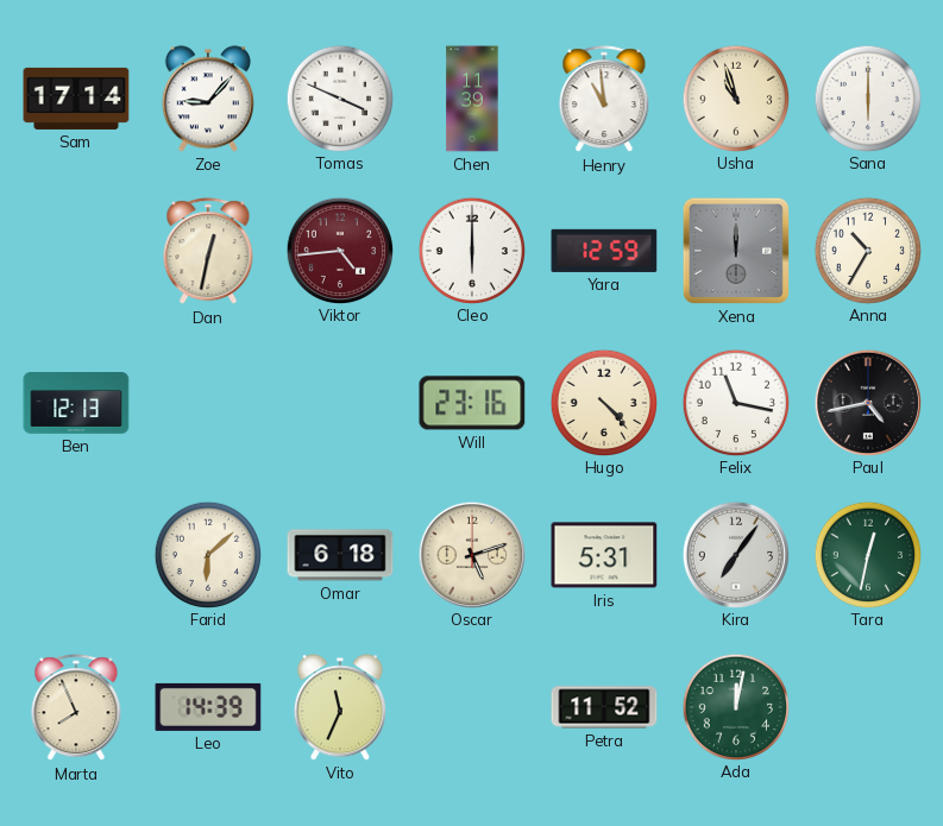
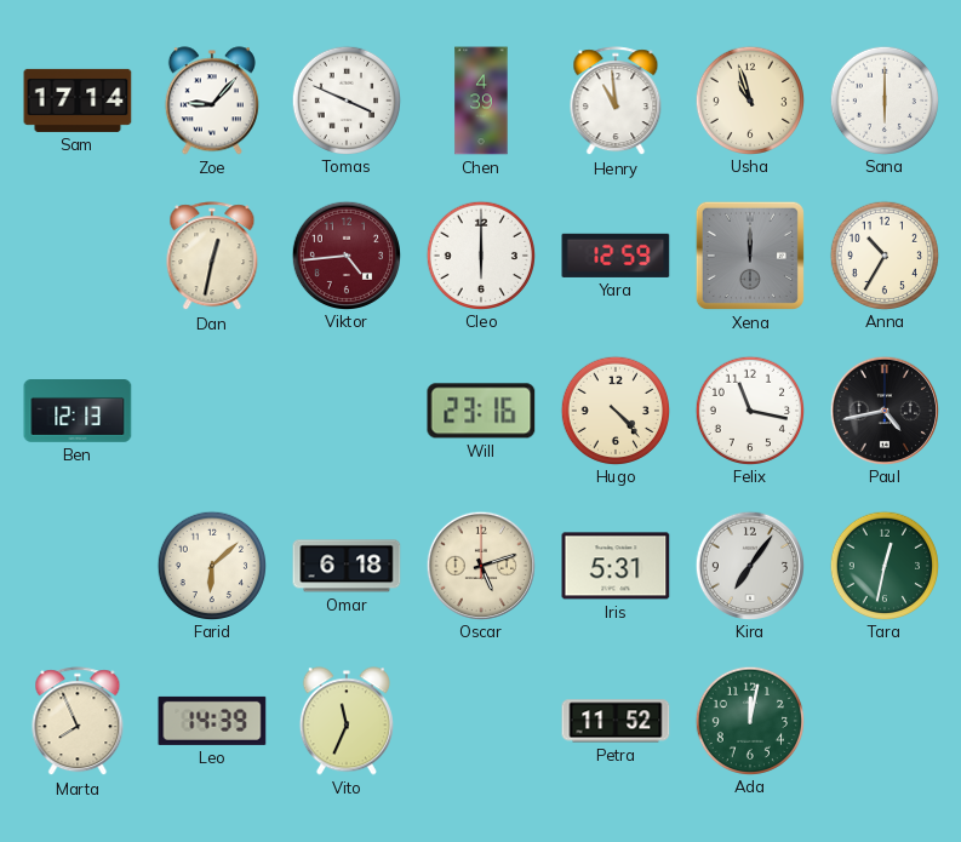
Chen: 11:39 -> 4:39
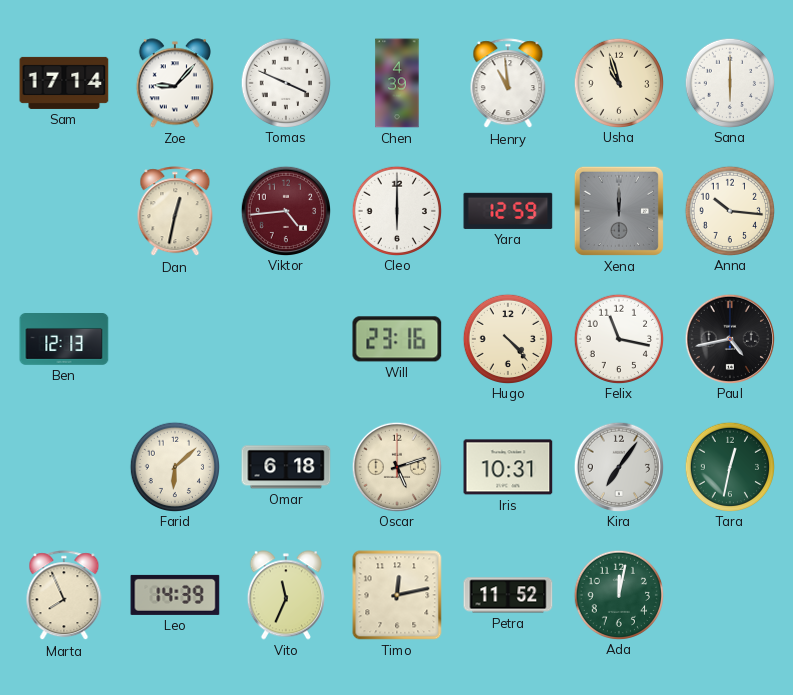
Anna: 10:35 -> 10:16
Iris: 5:31 -> 10:31
Timo: none -> 12:13
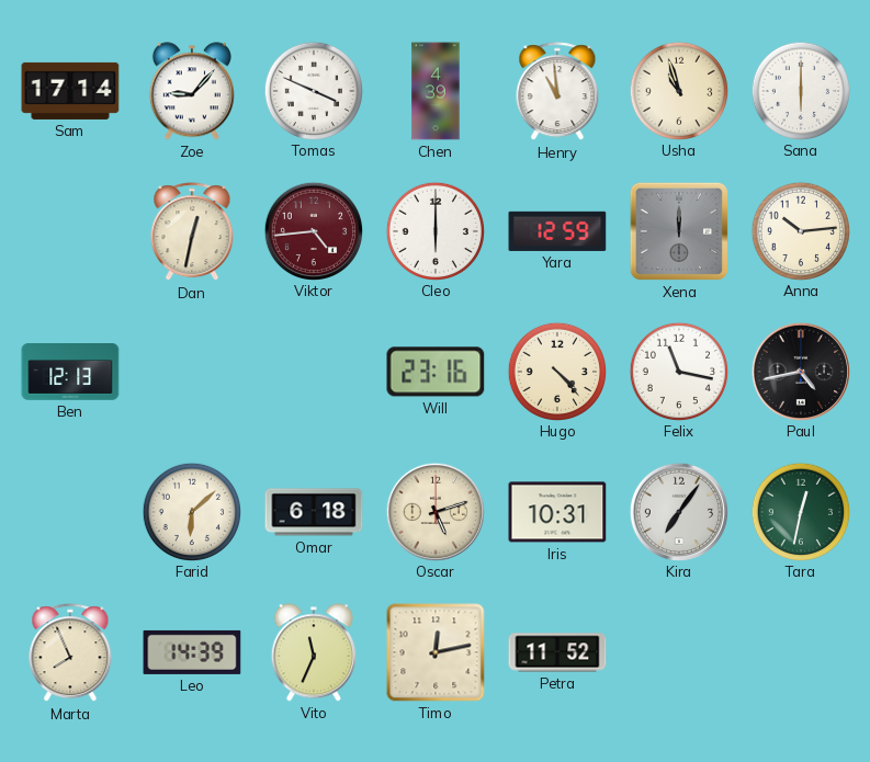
Anna: 10:16 -> 10:14
Ada: 12:02 -> none
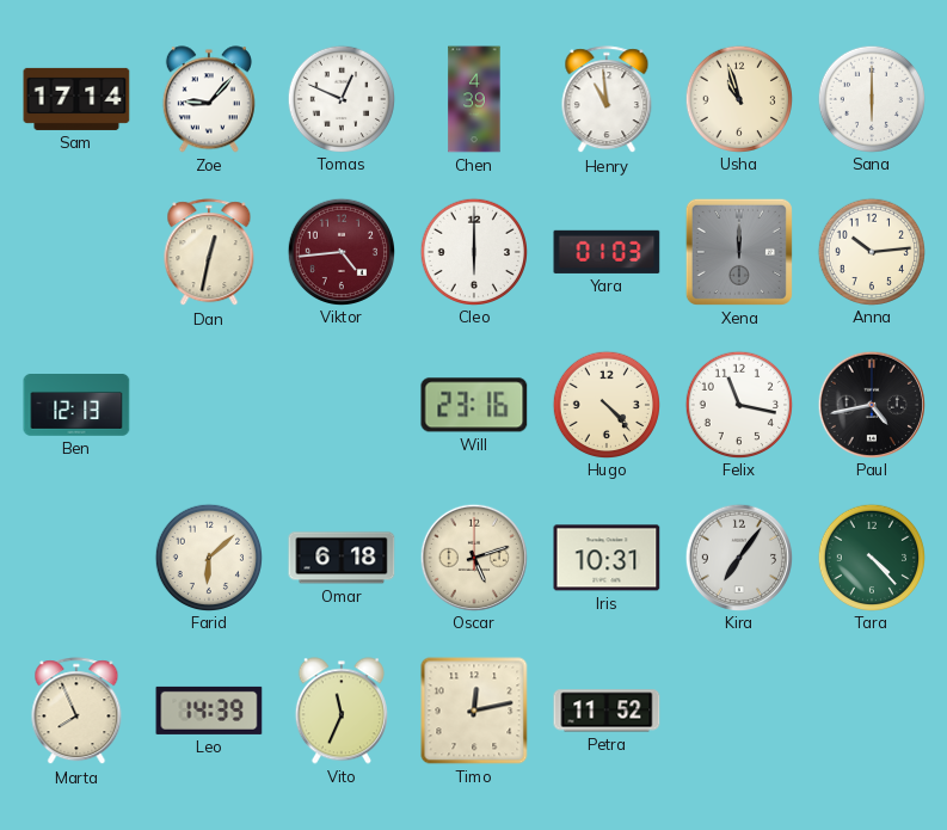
Tomas: 3:49 -> 12:49
Yara: 12:59 -> 01:03
Tara: 12:32 -> 4:23
